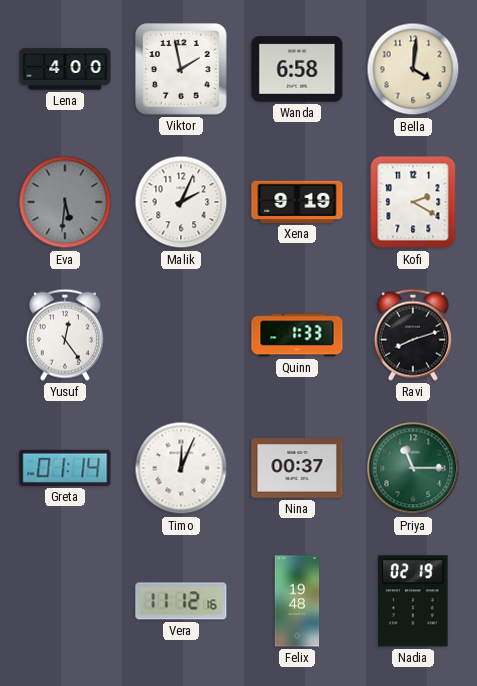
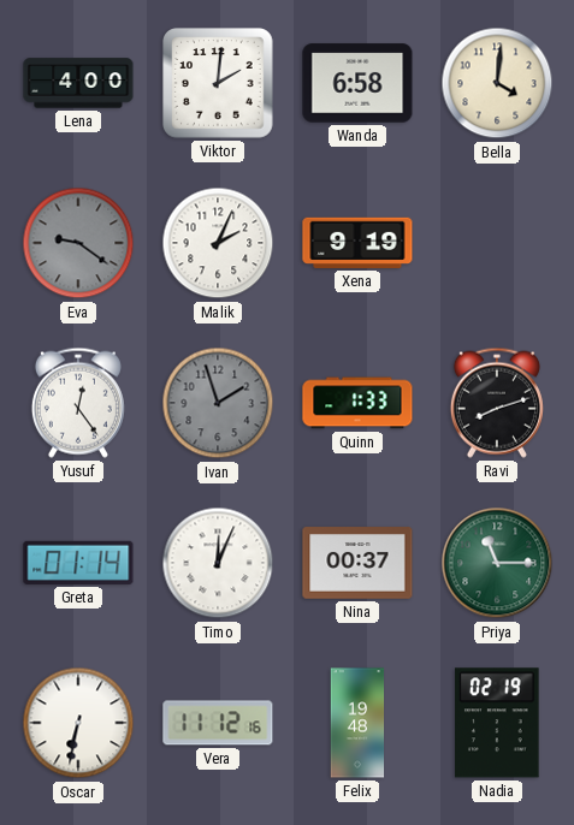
Viktor: 1:58 -> 2:01
Eva: 5:31 -> 9:21
Kofi: 2:20 -> none
Ivan: none -> 1:57
Oscar: none -> 6:32
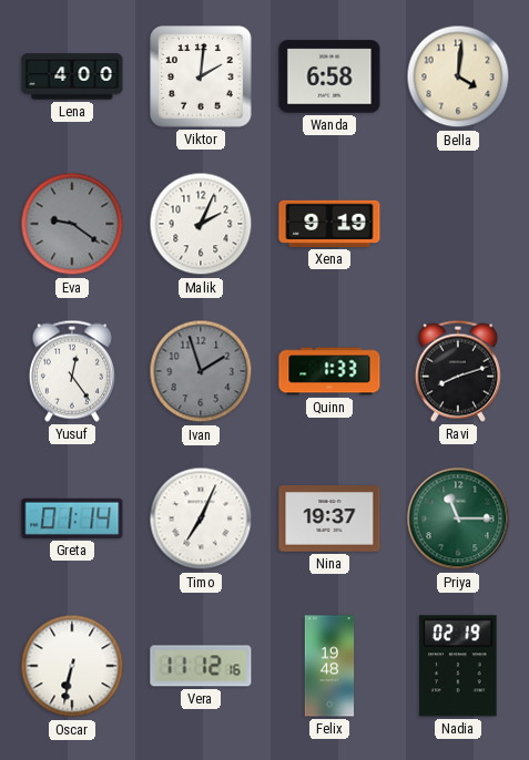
Timo: 12:04 -> 7:04
Nina: 00:37 -> 19:37
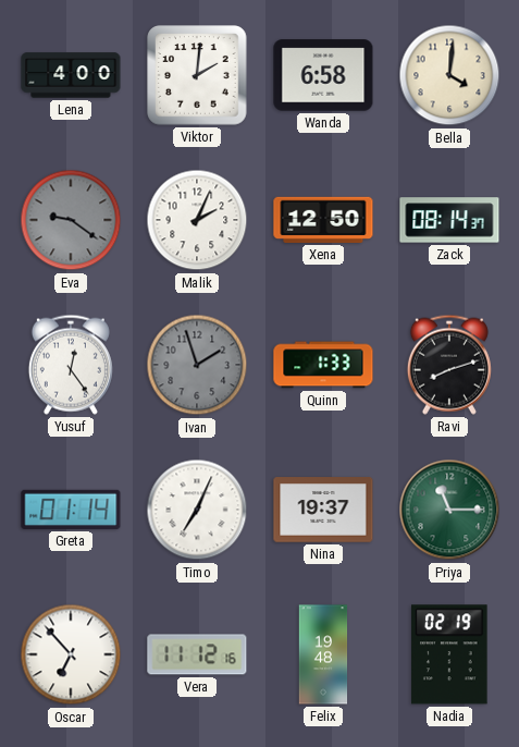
Xena: 9:19 -> 12:50
Zack: none -> 08:14
Oscar: 6:32 -> 6:53
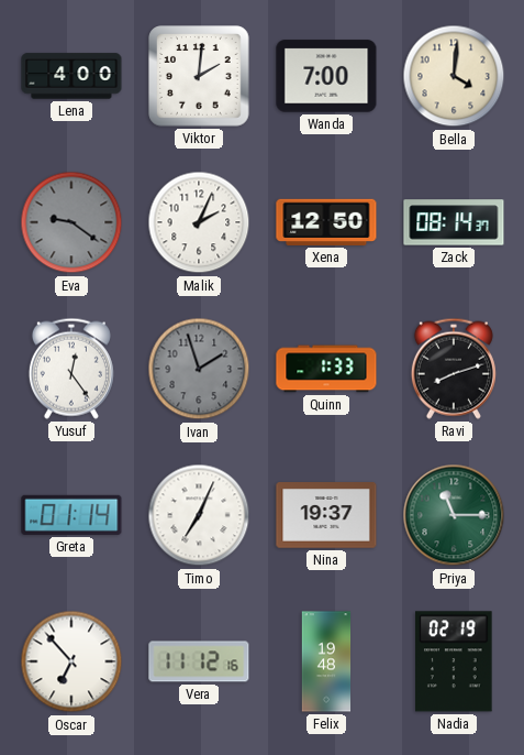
Wanda: 6:58 -> 7:00
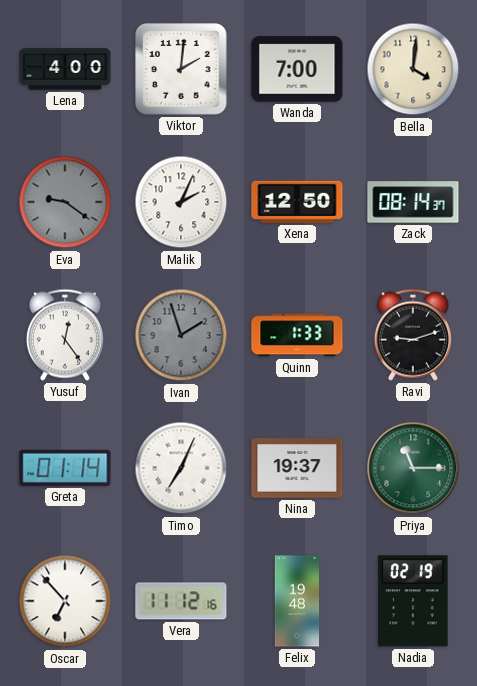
Ravi: 8:12 -> 9:12
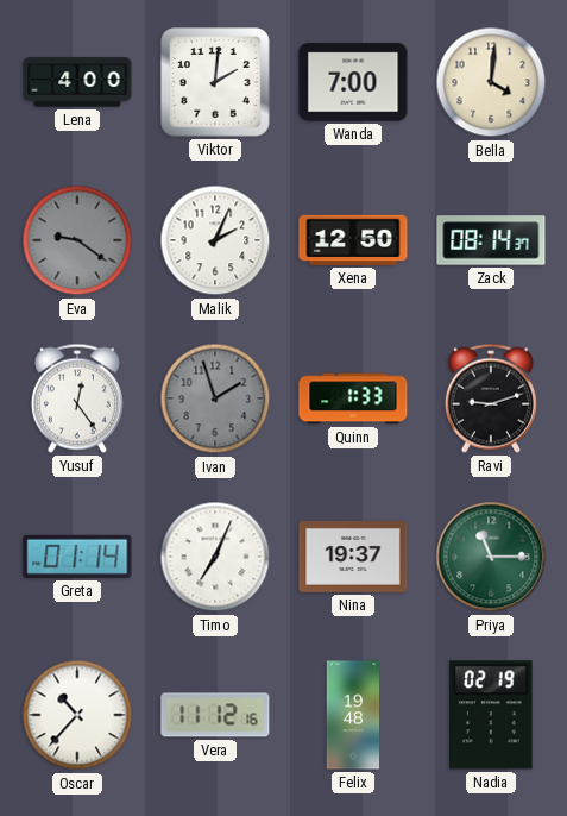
Oscar: 6:53 -> 10:37
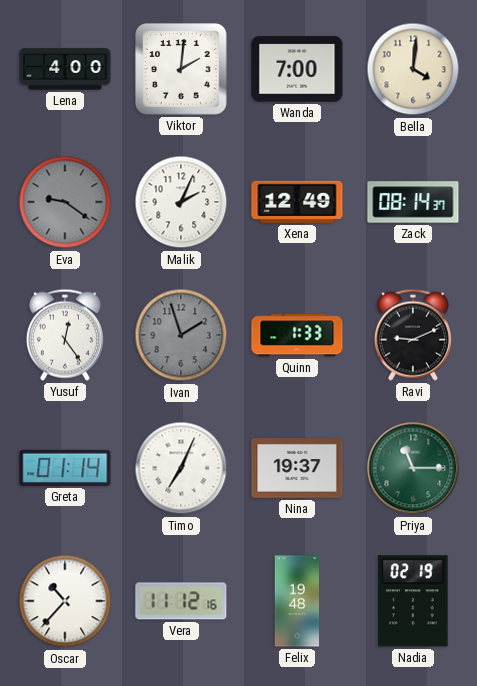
Xena: 12:50 -> 12:49
Ravi: 9:12 -> 9:11
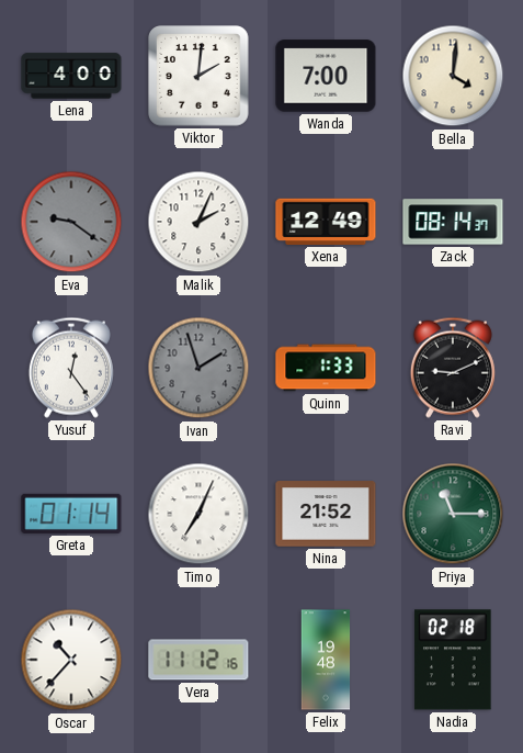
Nina: 19:37 -> 21:52
Nadia: 02:19 -> 02:18
